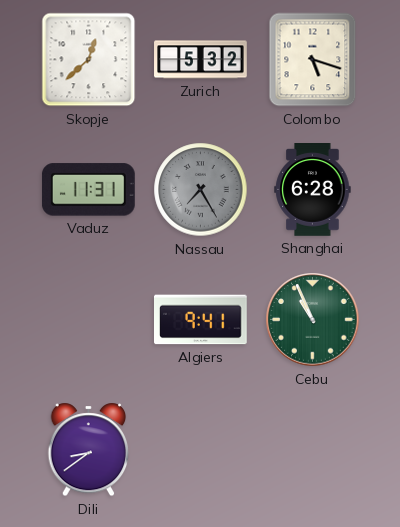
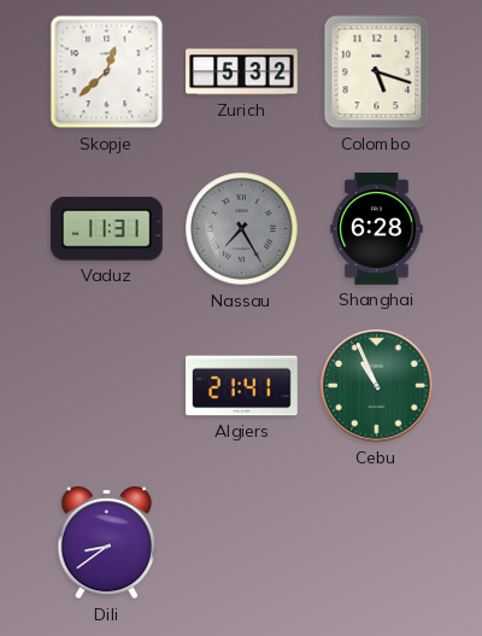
Algiers: 9:41 -> 21:41
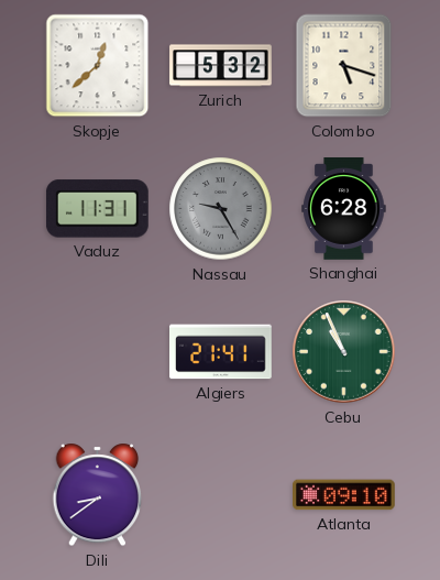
Nassau: 7:25 -> 9:25
Atlanta: none -> 09:10
